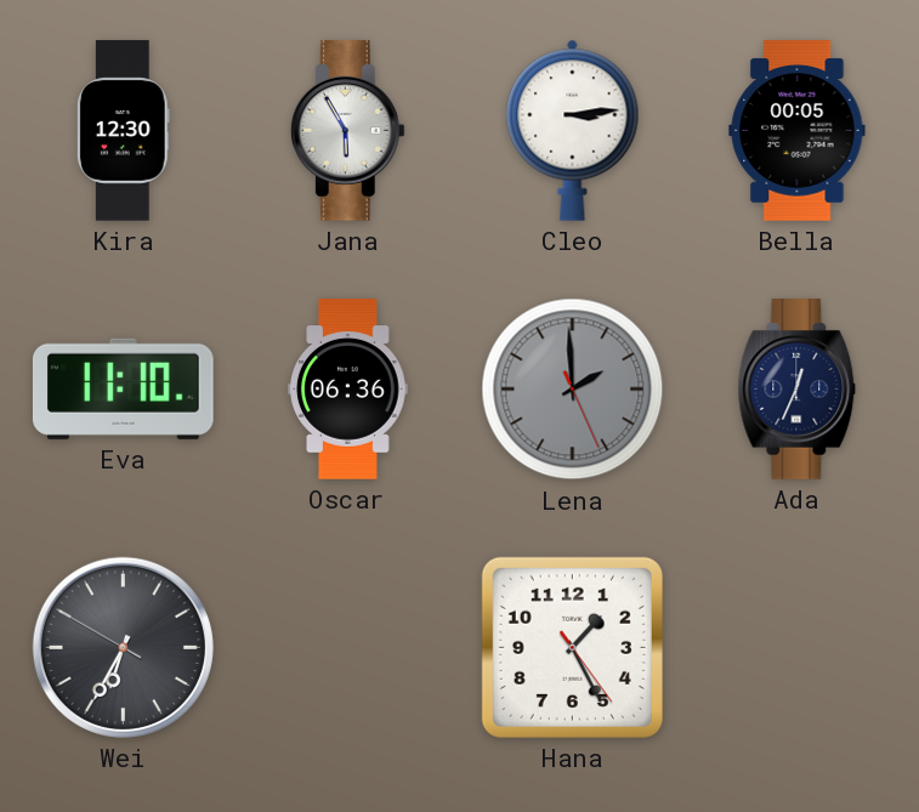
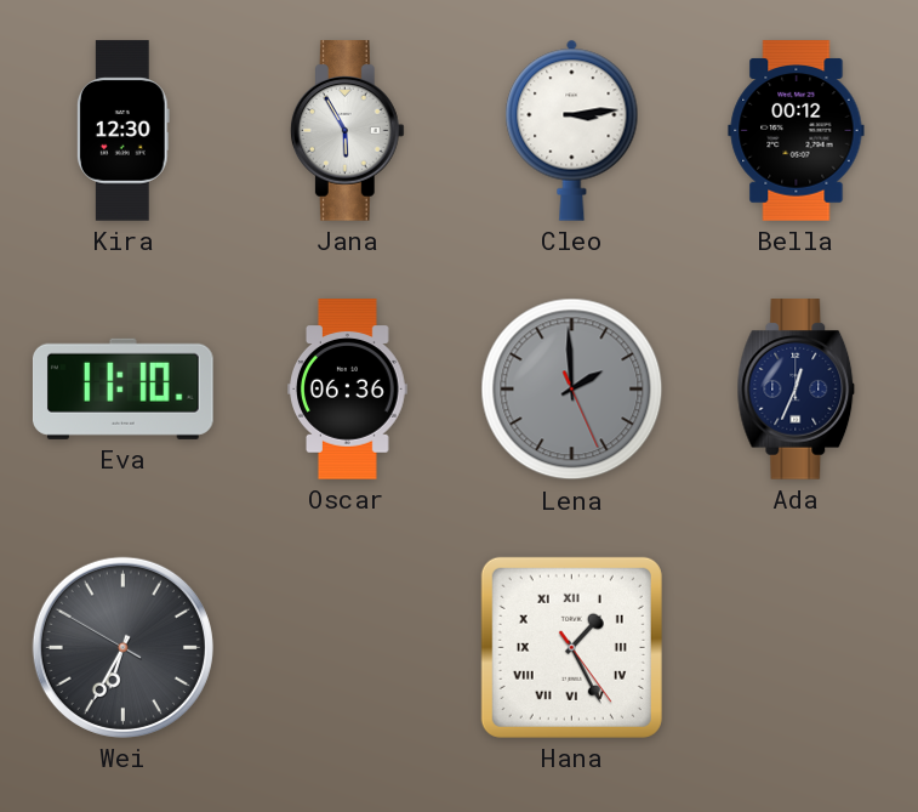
Bella: 00:05 -> 00:12
Hana numerals: Arabic -> Roman
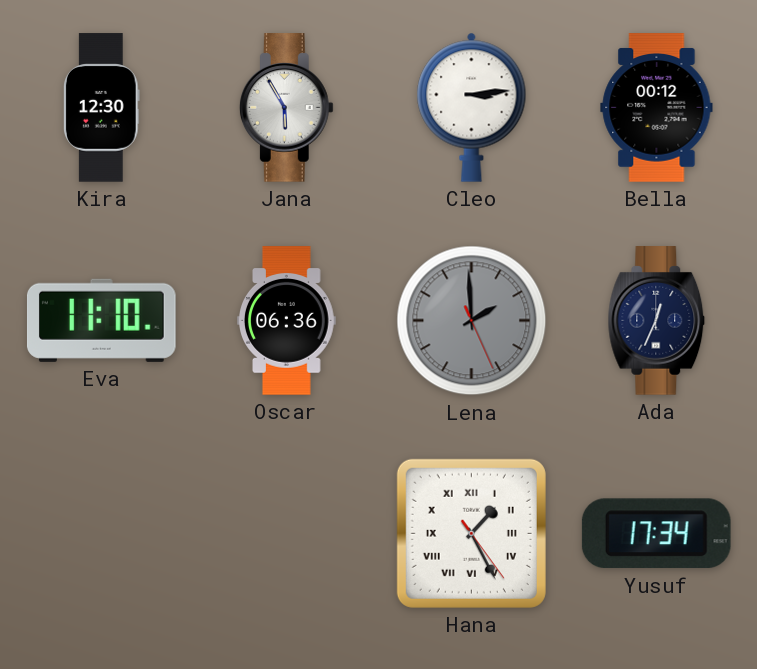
Wei: 6:34 -> none
Yusuf: none -> 17:34
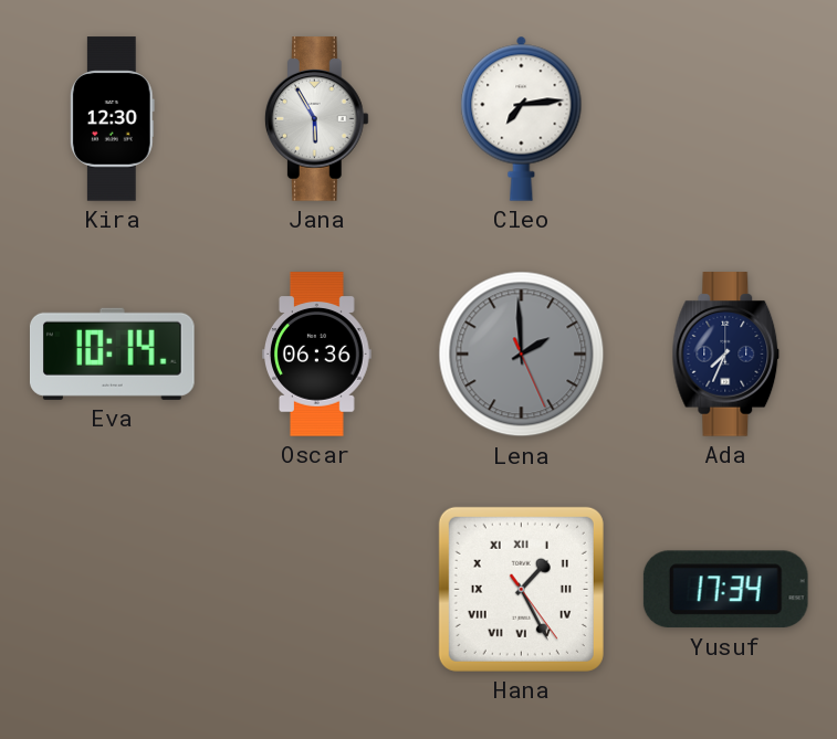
Cleo: 3:14 -> 7:14
Bella: 00:12 -> none
Eva: 11:10 -> 10:14
Ada: 12:34 -> 7:34
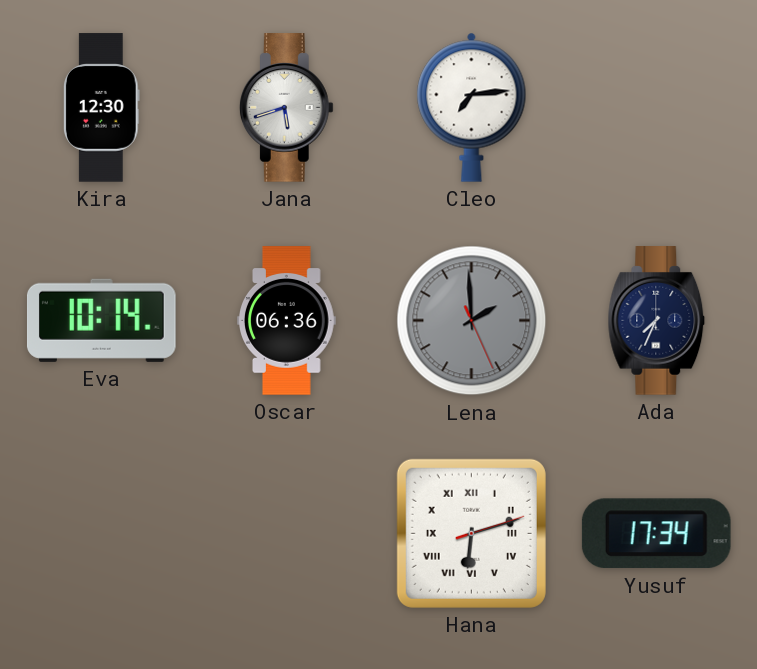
Jana: 5:55 -> 5:42
Hana: 1:25 -> 6:12
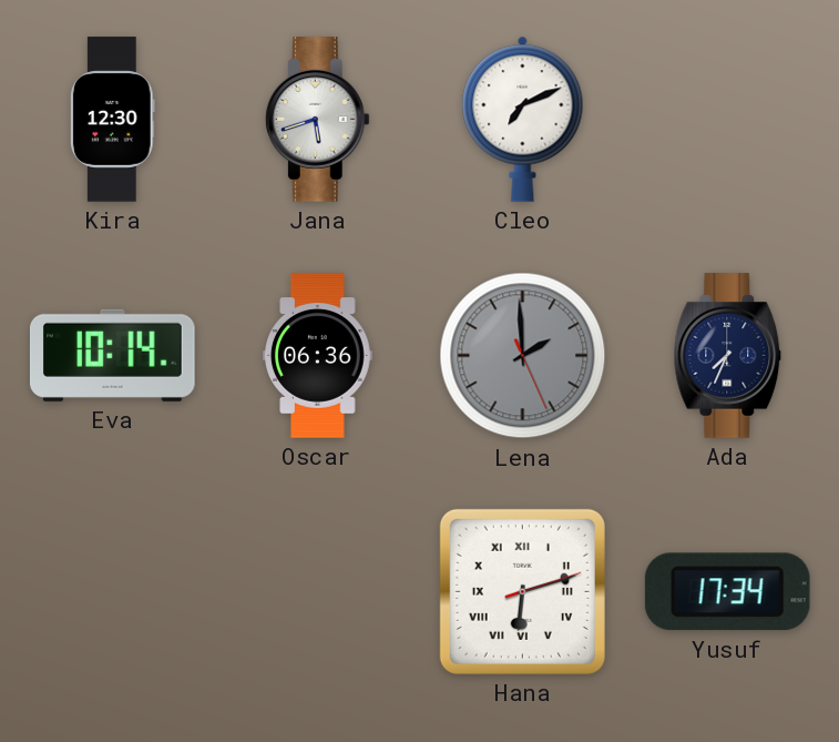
Cleo: 7:14 -> 7:11
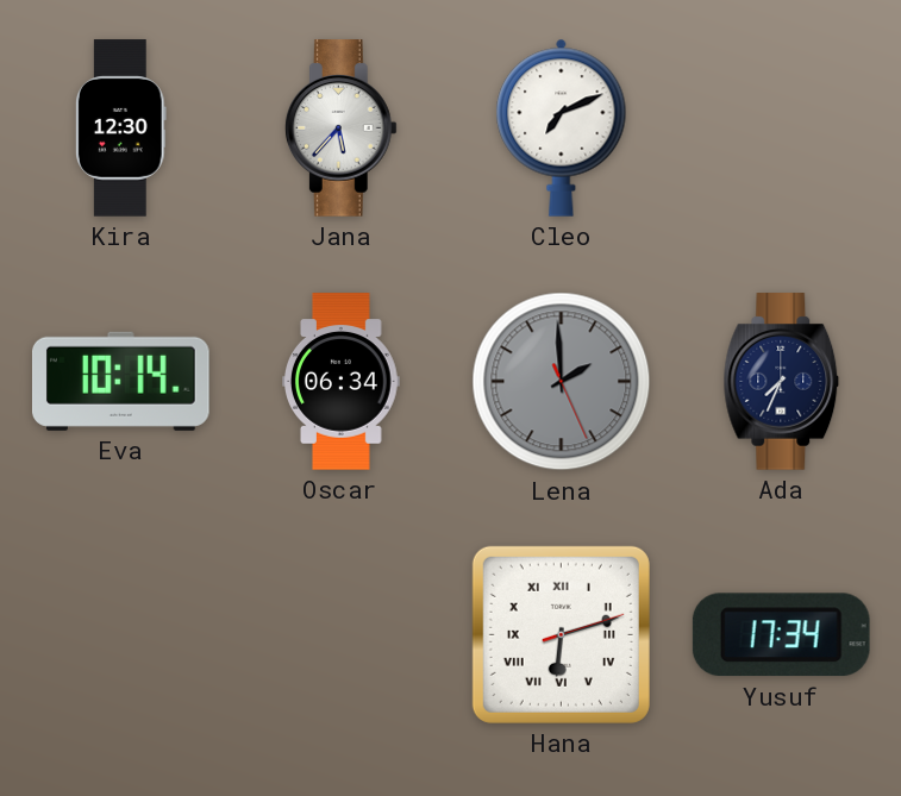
Jana: 5:42 -> 5:37
Oscar: 06:36 -> 06:34
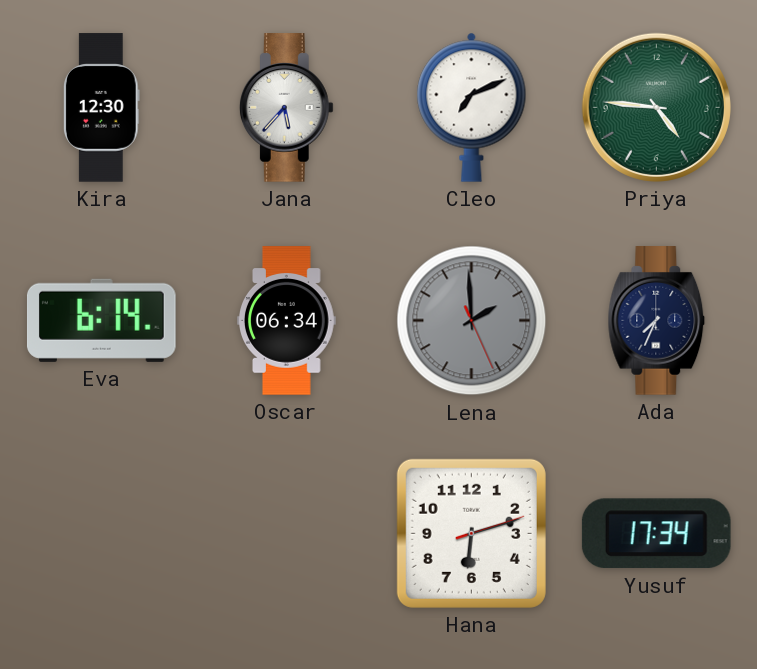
Priya: none -> 4:46
Eva: 10:14 -> 6:14
Hana numerals: Roman -> Arabic
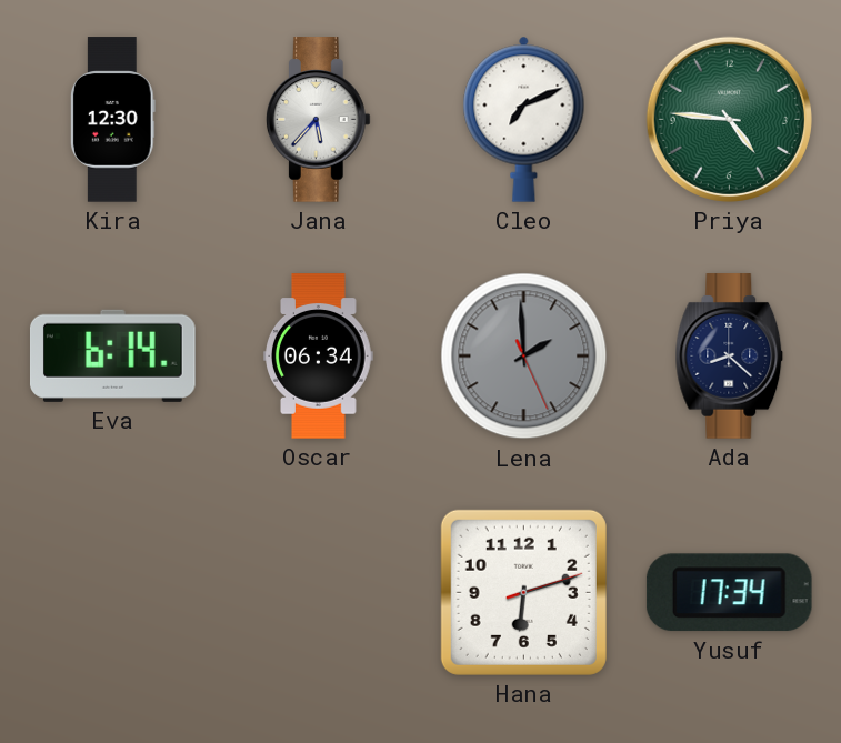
Ada: 7:34 -> 8:22
